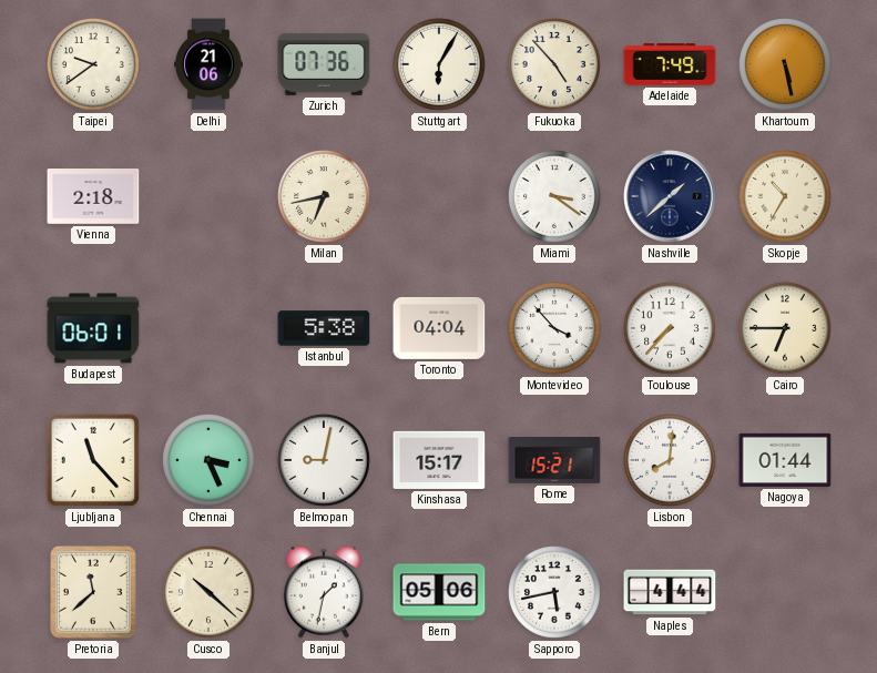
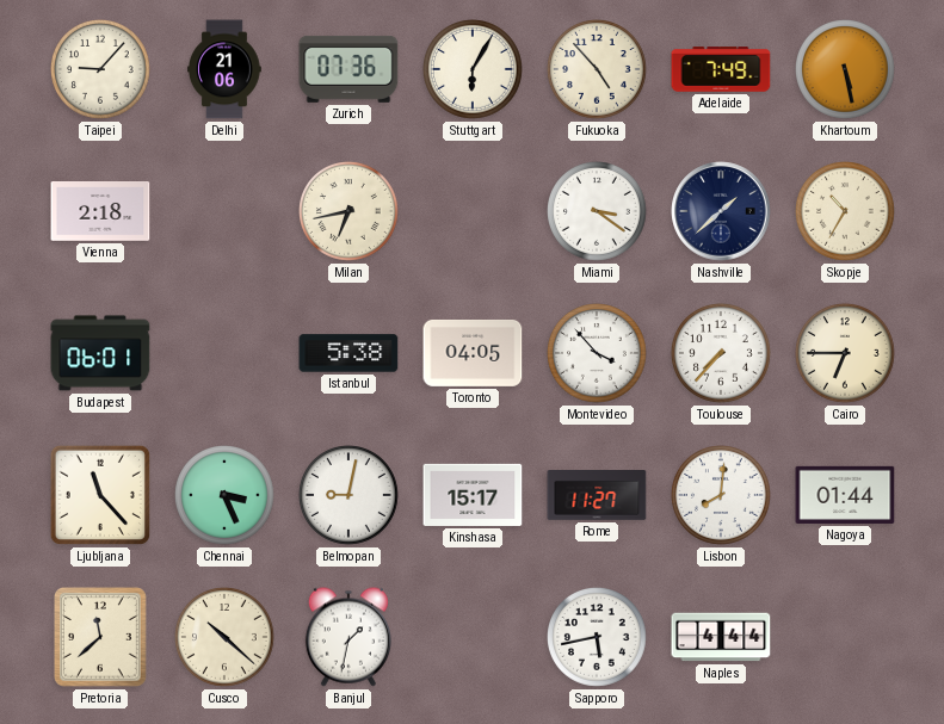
Taipei: 9:39 -> 9:07
Toronto: 04:04 -> 04:05
Rome: 15:21 -> 11:27
Bern: 05:06 -> none
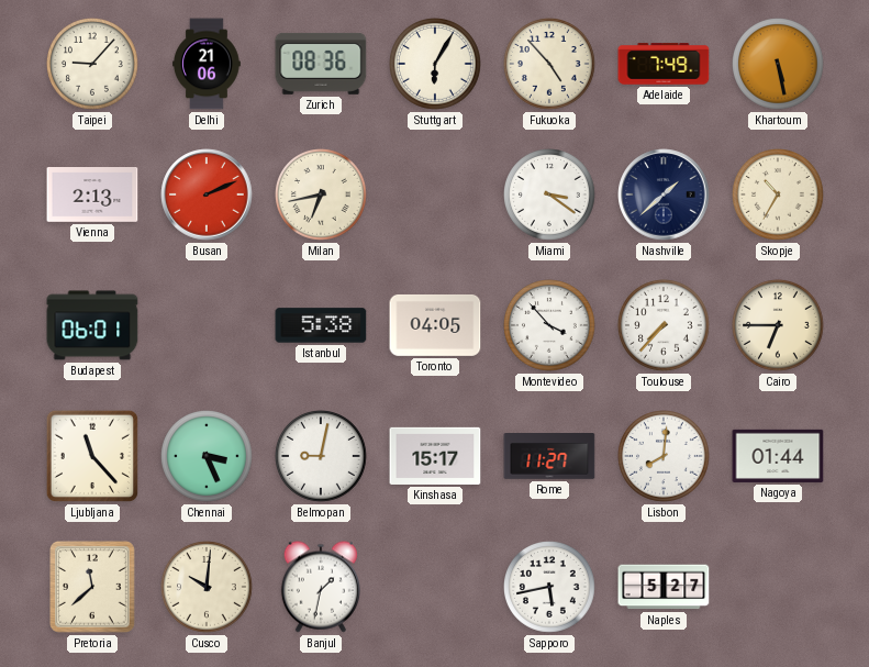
Zurich: 07:36 -> 08:36
Vienna: 2:18 -> 2:13
Busan: none -> 2:11
Cusco: 10:22 -> 10:01
Naples: 4:44 -> 5:27
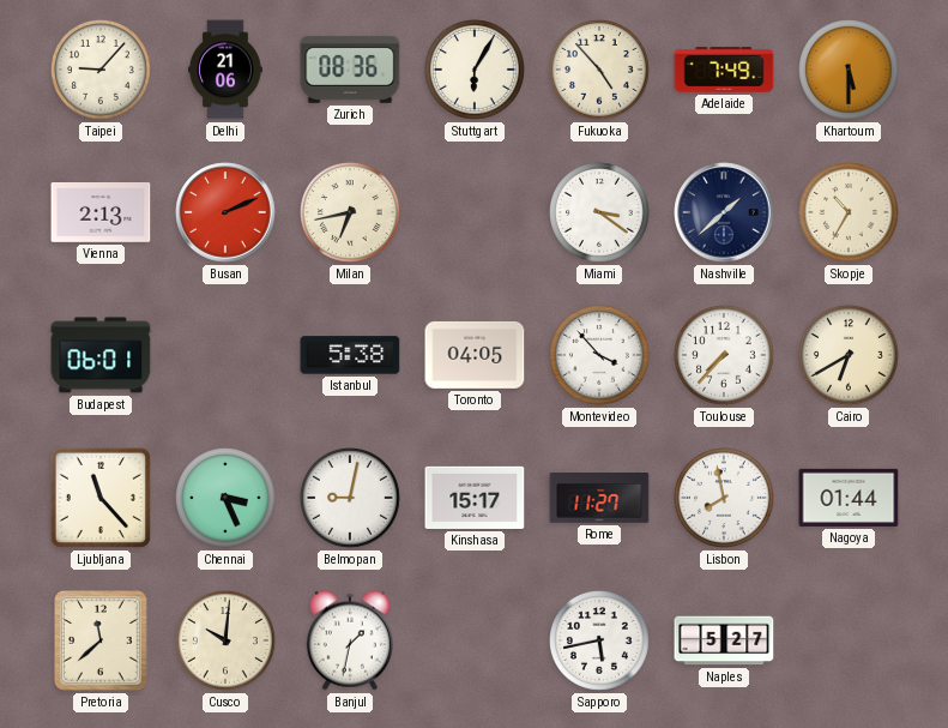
Khartoum: 5:28 -> 5:30
Cairo: 6:45 -> 6:40
Lisbon: 8:01 -> 7:58
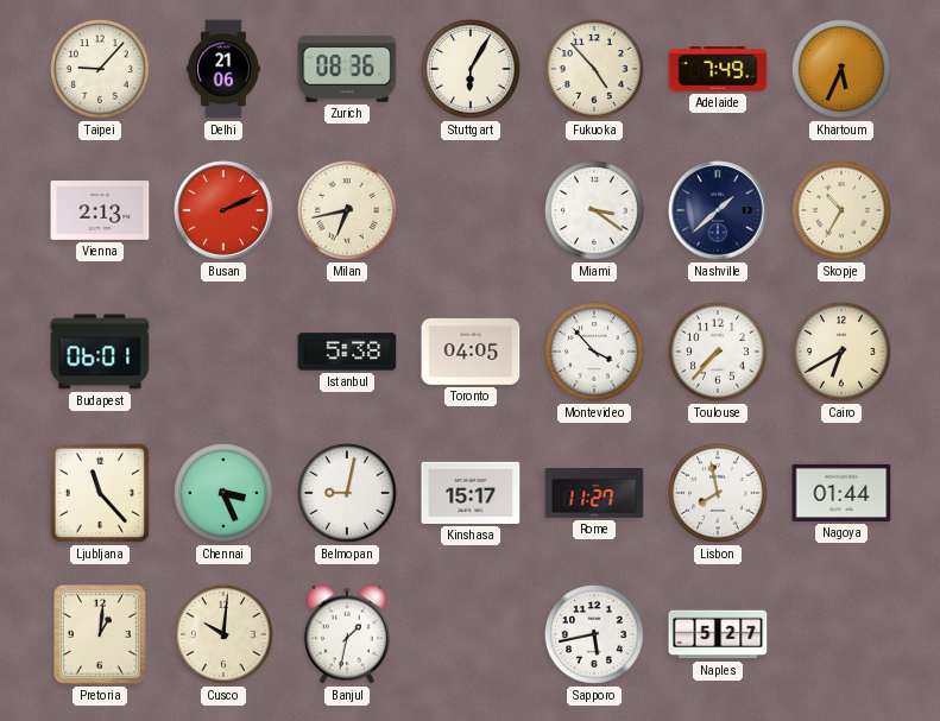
Khartoum: 5:30 -> 5:34
Pretoria: 11:38 -> 1:01
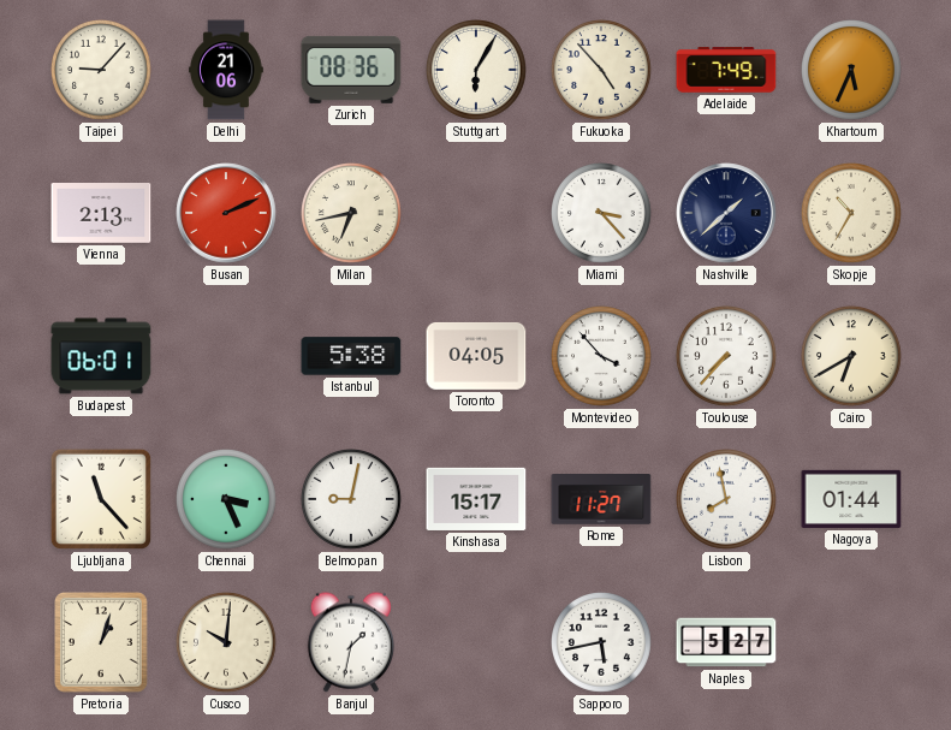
Miami: 3:21 -> 3:23
Pretoria: 1:01 -> 1:03
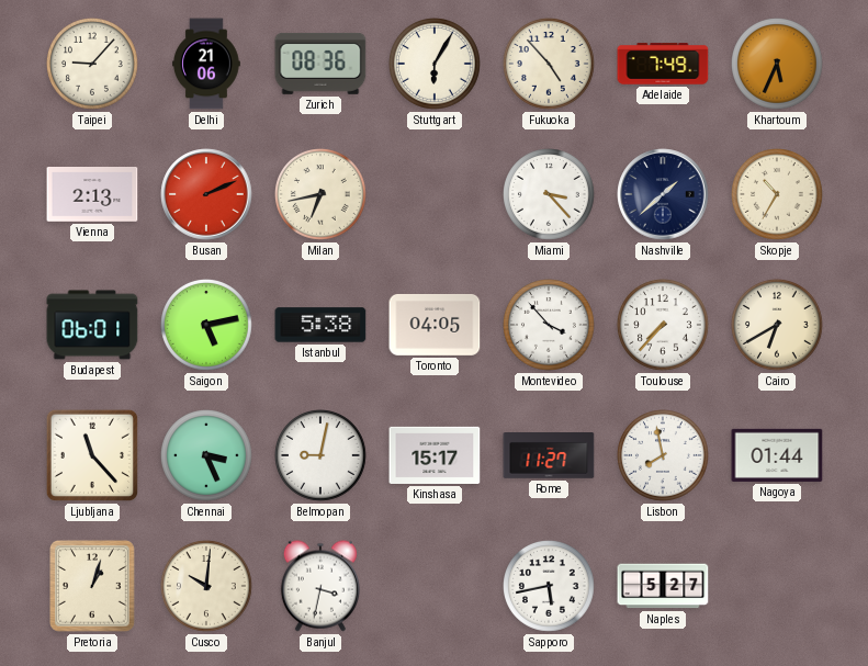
Saigon: none -> 5:13
Banjul: 1:32 -> 3:32
